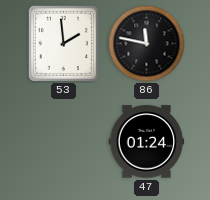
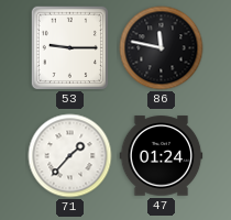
53: 1:59 -> 9:15
71: none -> 1:37
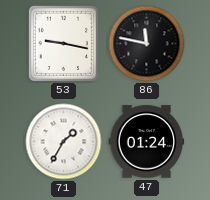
53: 9:15 -> 9:17
71: 1:37 -> 1:35
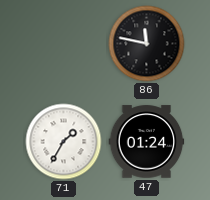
53: 9:17 -> none
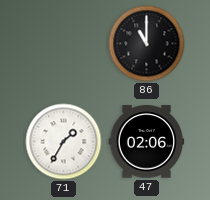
86: 11:47 -> 11:00
47: 01:24 -> 02:06
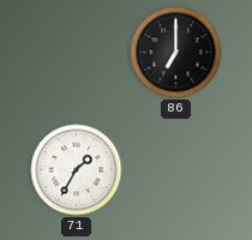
86: 11:00 -> 7:00
47: 02:06 -> none
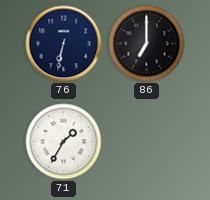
76: none -> 6:32
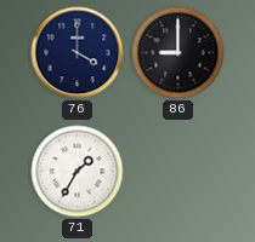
76: 6:32 -> 4:00
86: 7:00 -> 9:00
